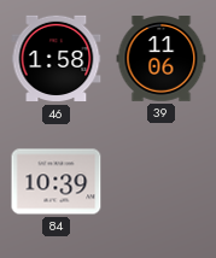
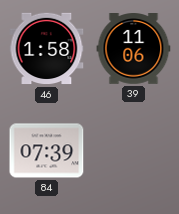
84: 10:39 -> 07:39
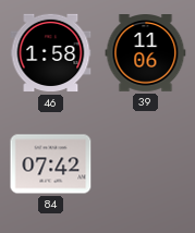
84: 07:39 -> 07:42
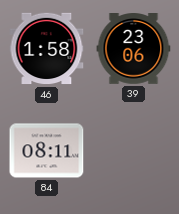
39: 11:06 -> 23:06
84: 07:42 -> 08:11
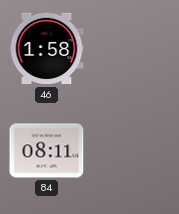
39: 23:06 -> none
